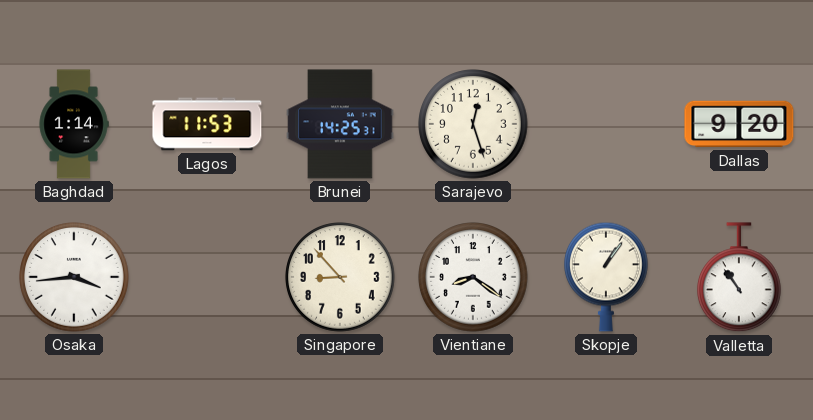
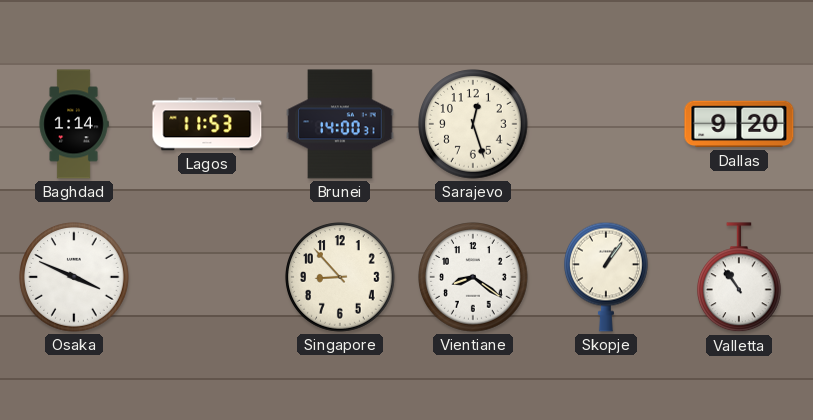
Brunei: 14:25 -> 14:00
Osaka: 3:44 -> 3:49
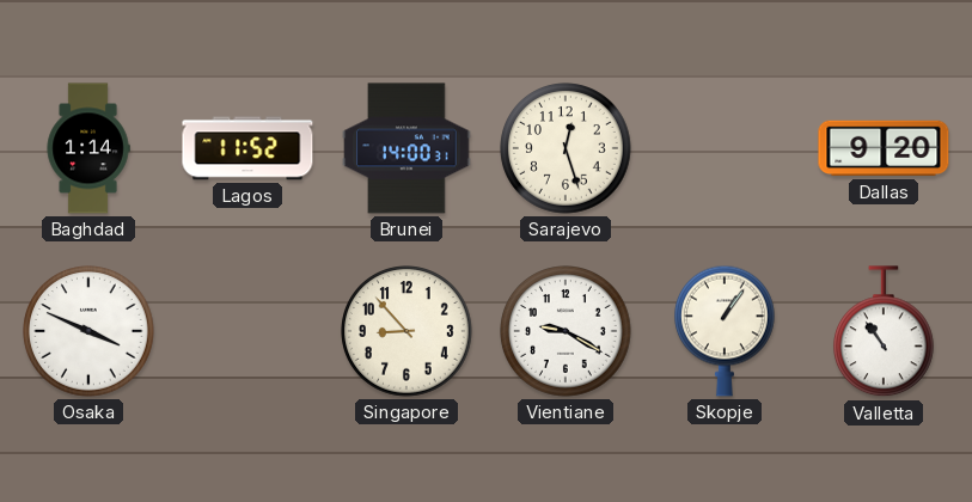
Lagos: 11:53 -> 11:52
Vientiane: 8:21 -> 9:20
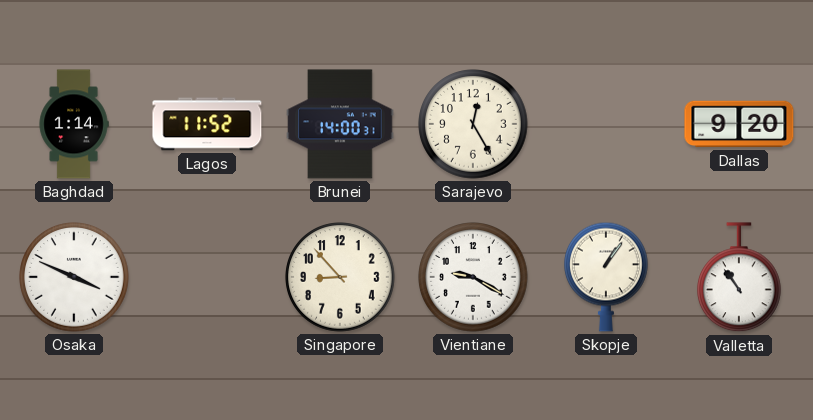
Sarajevo: 12:27 -> 12:25
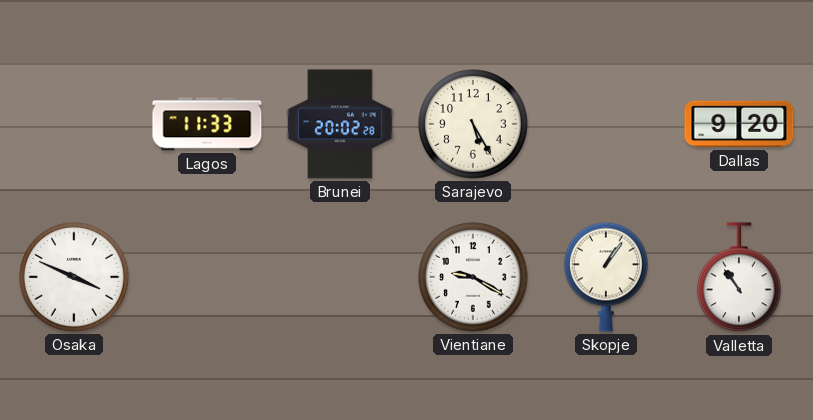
Baghdad: 1:14 -> none
Lagos: 11:52 -> 11:33
Brunei: 14:00 -> 20:02
Sarajevo: 12:25 -> 5:25
Singapore: 8:53 -> none
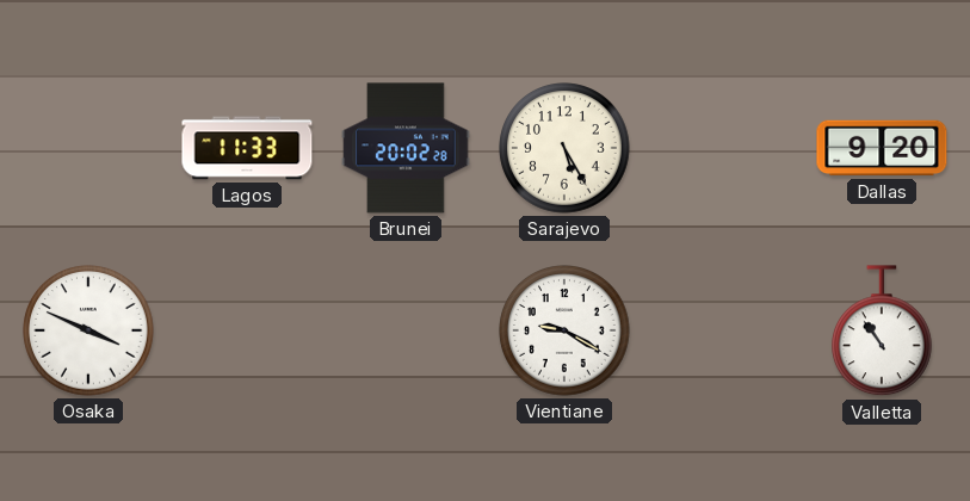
Skopje: 1:06 -> none
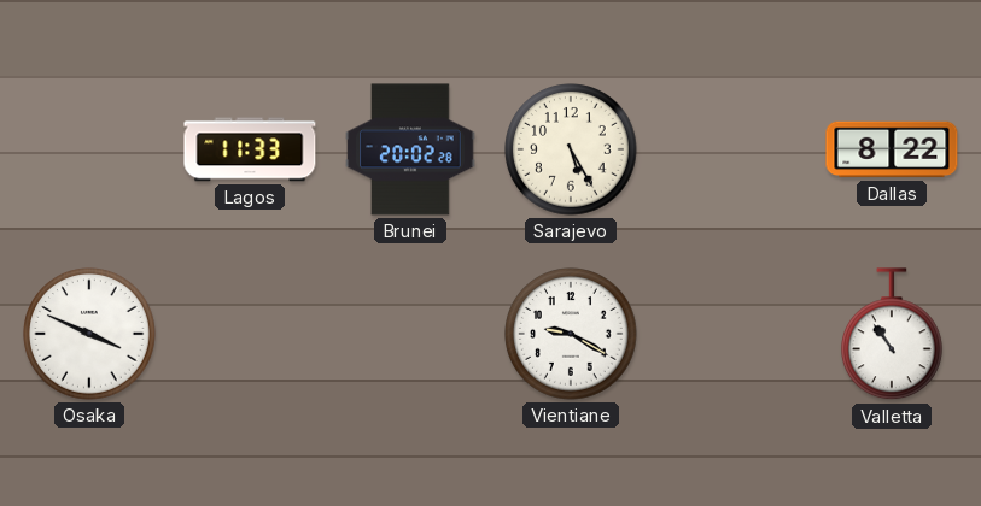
Dallas: 9:20 -> 8:22
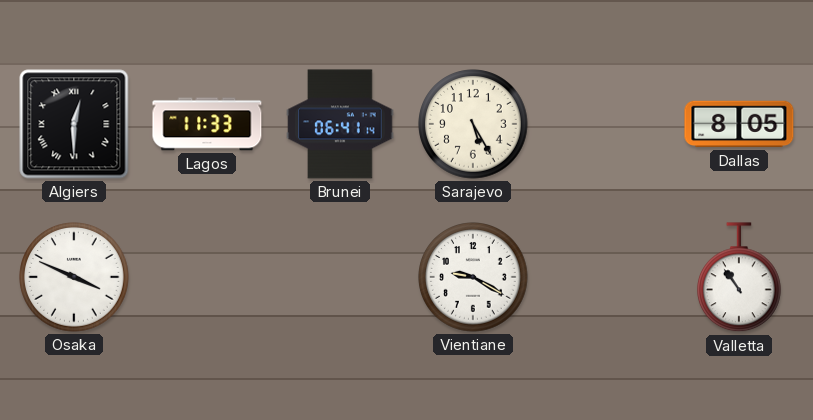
Algiers: none -> 12:30
Brunei: 20:02 -> 06:41
Dallas: 8:22 -> 8:05
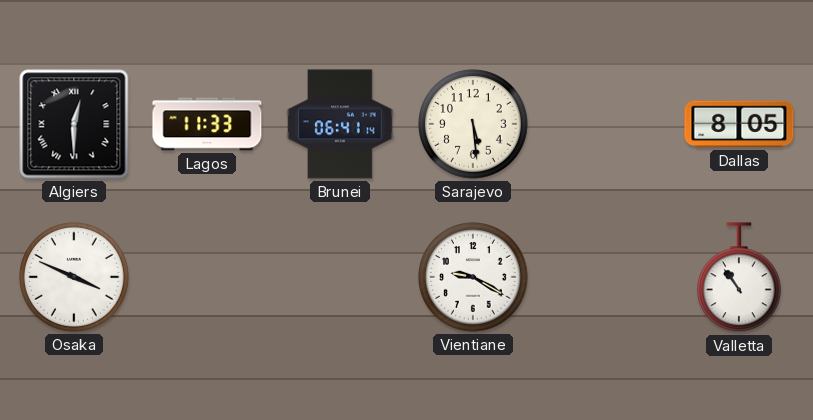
Sarajevo: 5:25 -> 5:29
